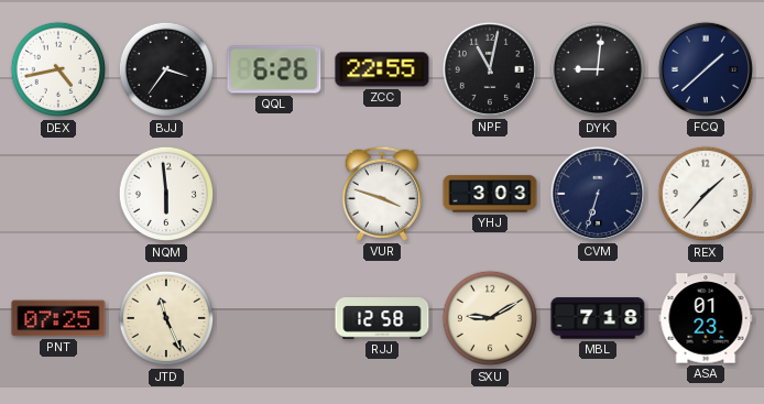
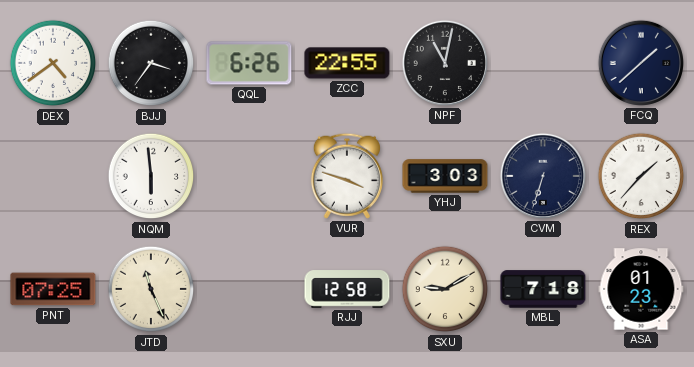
DEX: 4:43 -> 4:39
DYK: 9:01 -> none
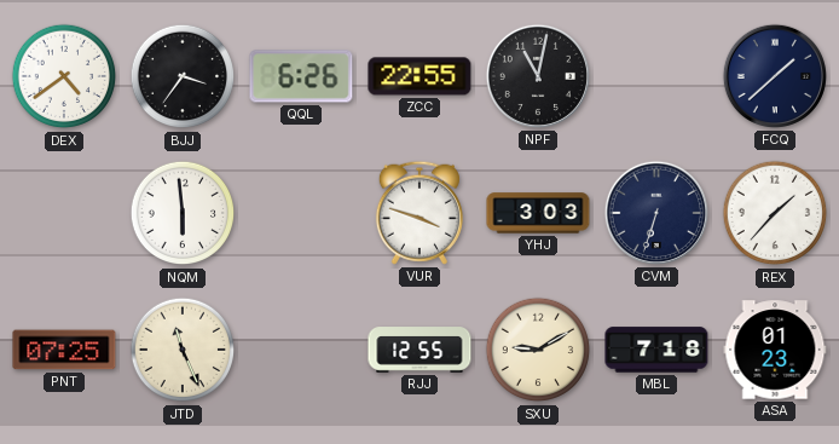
RJJ: 12:58 -> 12:55
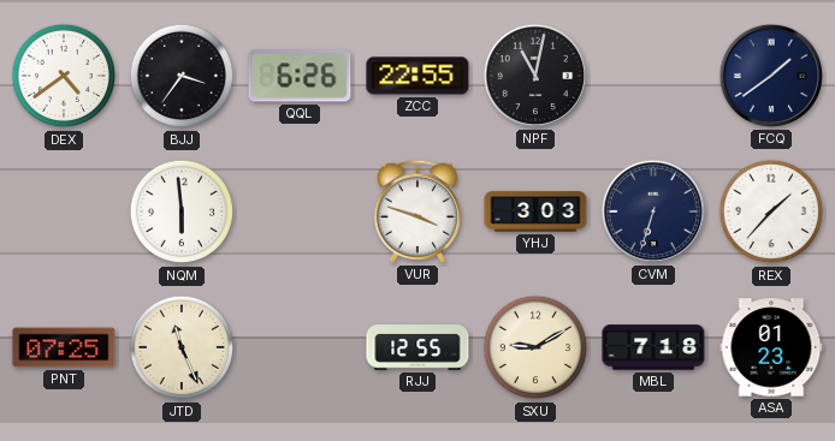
FCQ: 1:38 -> 1:39
